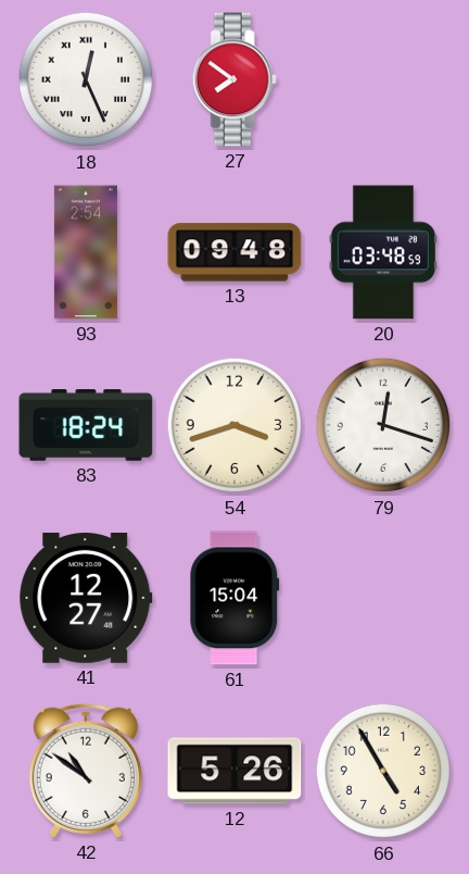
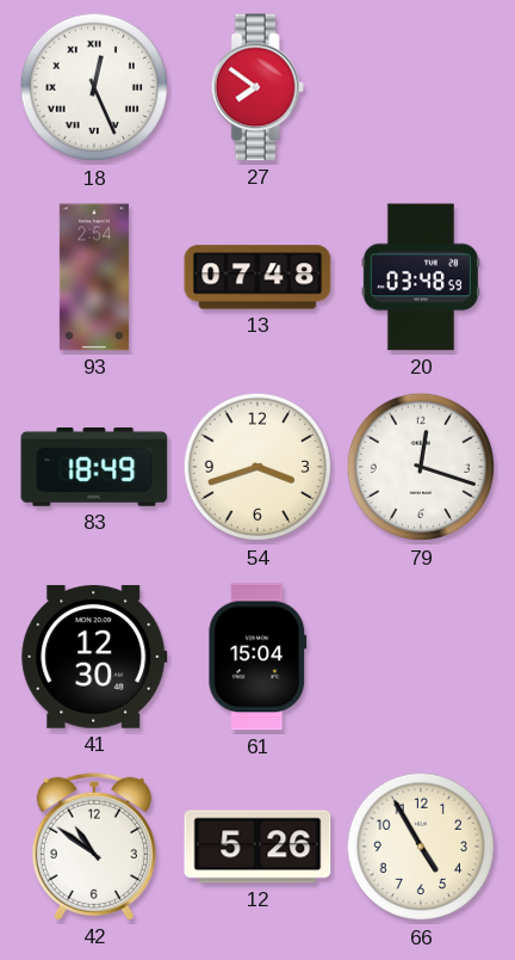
13: 09:48 -> 07:48
83: 18:24 -> 18:49
41: 12:27 -> 12:30
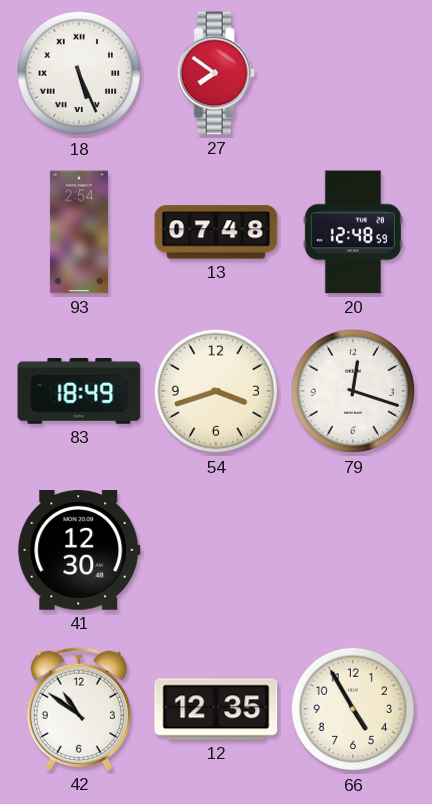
18: 12:26 -> 5:26
20: 03:48 -> 12:48
61: 15:04 -> none
12: 5:26 -> 12:35
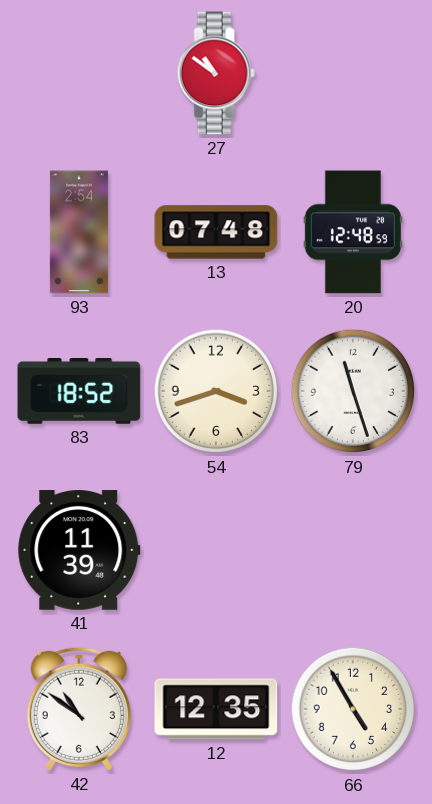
18: 5:26 -> none
27: 7:51 -> 10:51
83: 18:49 -> 18:52
79: 12:18 -> 11:27
41: 12:30 -> 11:39
